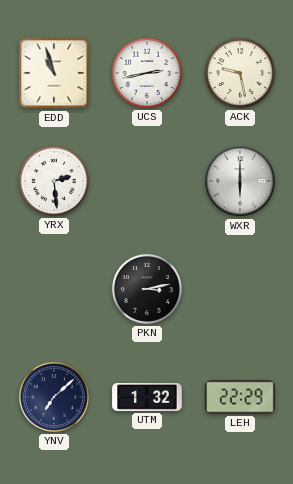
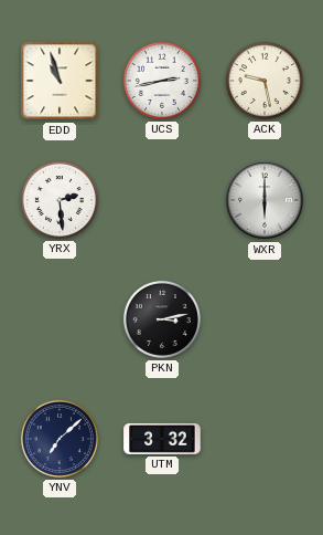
UTM: 1:32 -> 3:32
LEH: 22:29 -> none
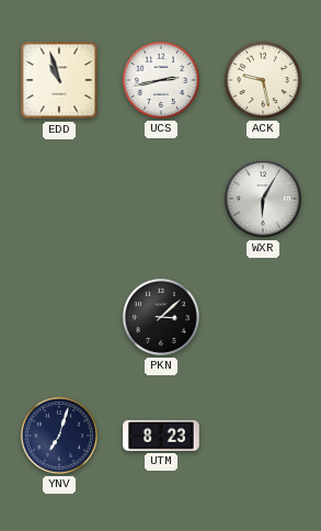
YRX: 2:29 -> none
WXR: 6:00 -> 6:05
PKN: 3:13 -> 3:08
YNV: 7:08 -> 7:03
UTM: 3:32 -> 8:23
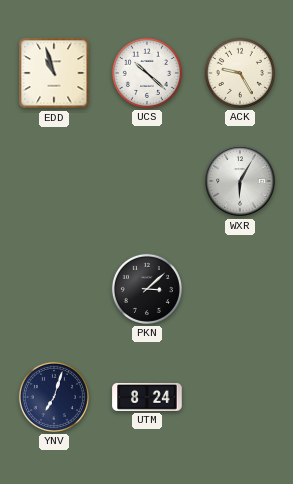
UCS: 2:43 -> 10:22
ACK: 9:28 -> 9:25
UTM: 8:23 -> 8:24
